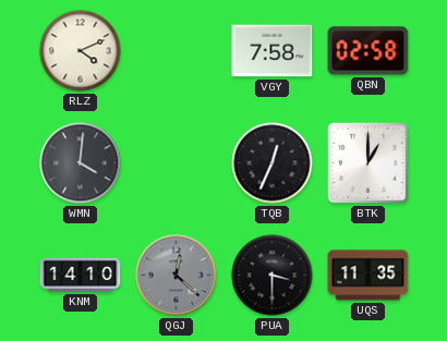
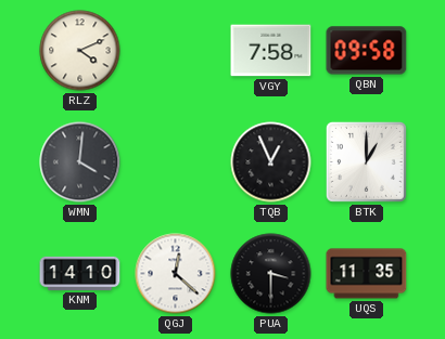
QBN: 02:58 -> 09:58
TQB: 12:34 -> 12:56
QGJ dial: grey -> white
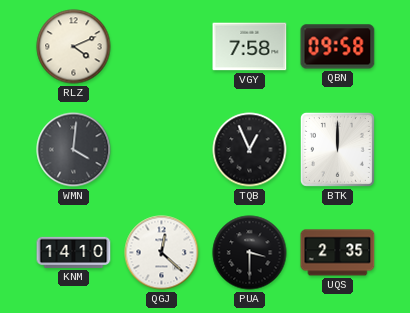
BTK: 1:00 -> 12:00
UQS: 11:35 -> 2:35
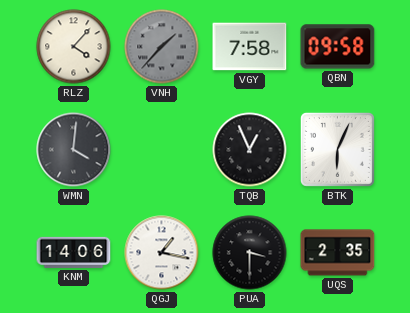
RLZ: 4:11 -> 4:07
VNH: none -> 1:37
BTK: 12:00 -> 6:04
KNM: 14:10 -> 14:06
QGJ: 12:22 -> 1:17
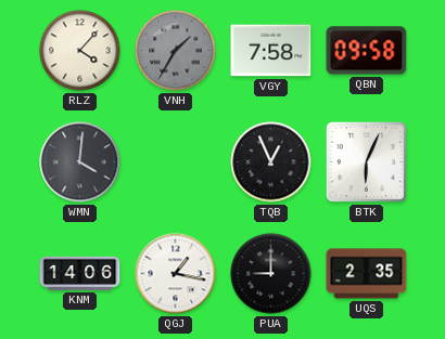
VNH: 1:37 -> 1:35
PUA: 3:30 -> 9:00
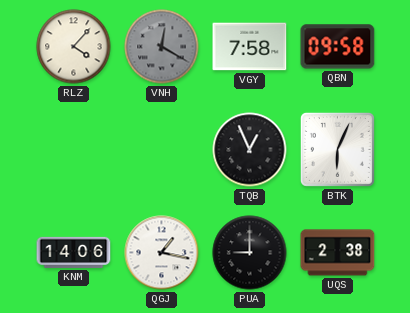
VNH: 1:35 -> 12:20
WMN: 4:01 -> none
UQS: 2:35 -> 2:38
